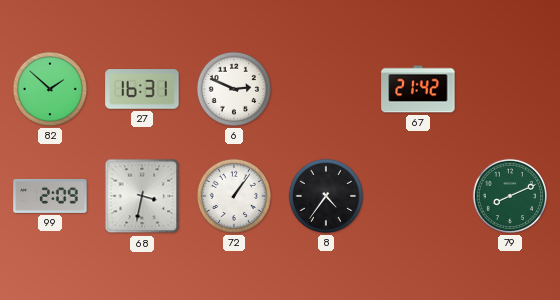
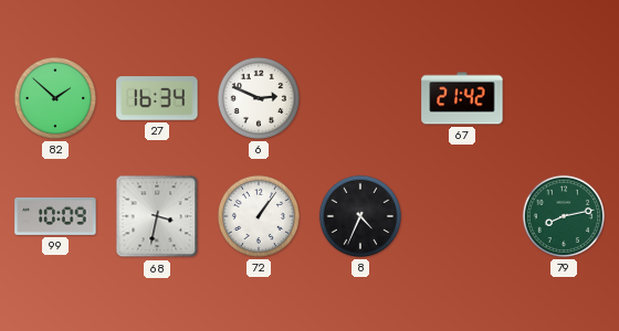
27: 16:31 -> 16:34
99: 2:09 -> 10:09
8: 4:36 -> 4:34
79: 8:11 -> 8:13
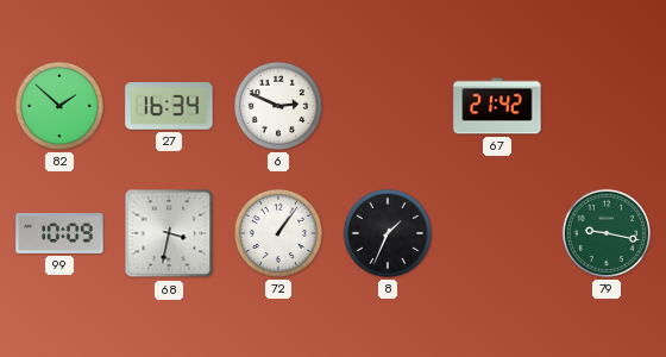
8: 4:34 -> 1:34
79: 8:13 -> 9:17
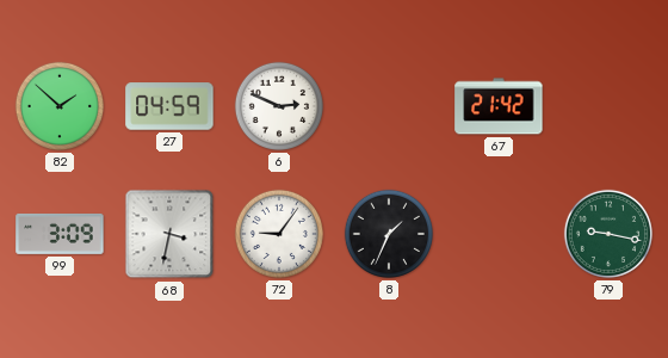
27: 16:34 -> 04:59
99: 10:09 -> 3:09
72: 1:06 -> 9:06
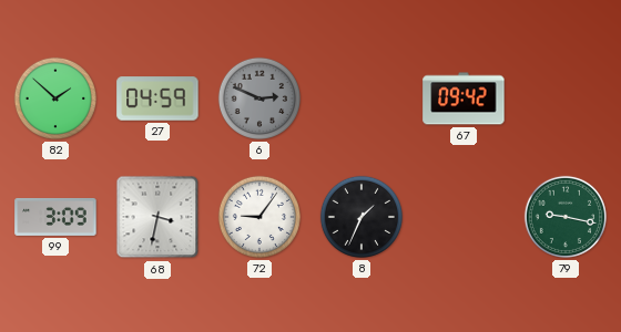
6 dial: white -> grey
67: 21:42 -> 09:42
